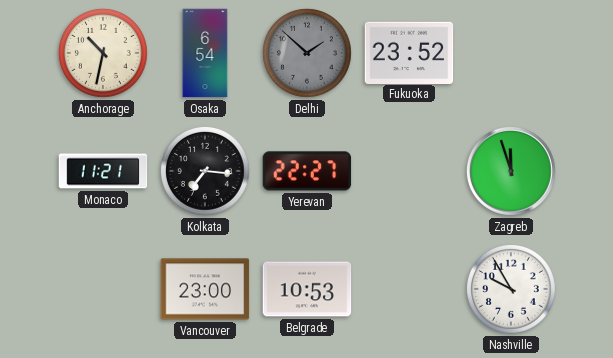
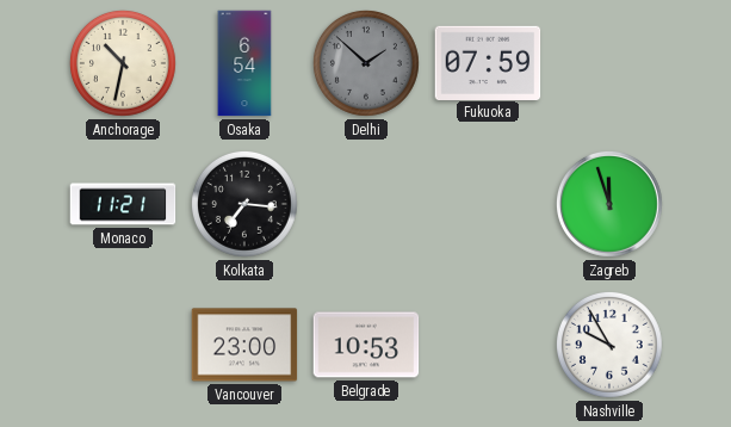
Fukuoka: 23:52 -> 07:59
Yerevan: 22:27 -> none
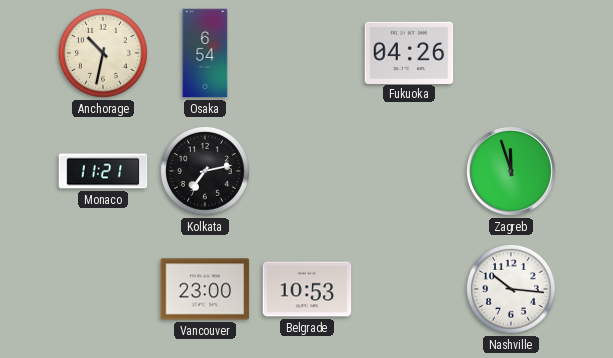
Delhi: 1:52 -> none
Fukuoka: 07:59 -> 04:26
Kolkata: 7:16 -> 7:13
Nashville: 9:55 -> 10:16
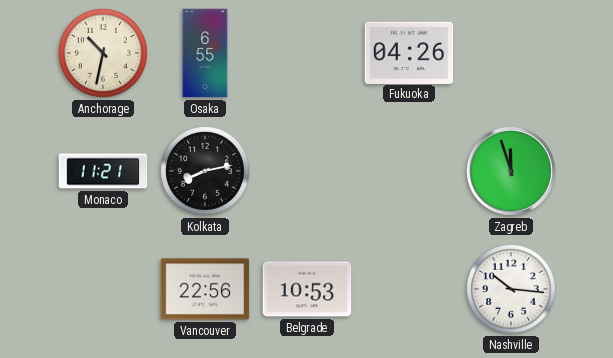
Osaka: 6:54 -> 6:55
Kolkata: 7:13 -> 8:13
Vancouver: 23:00 -> 22:56
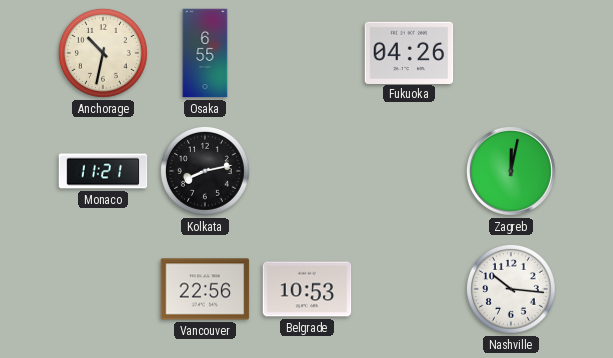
Zagreb: 11:57 -> 12:02
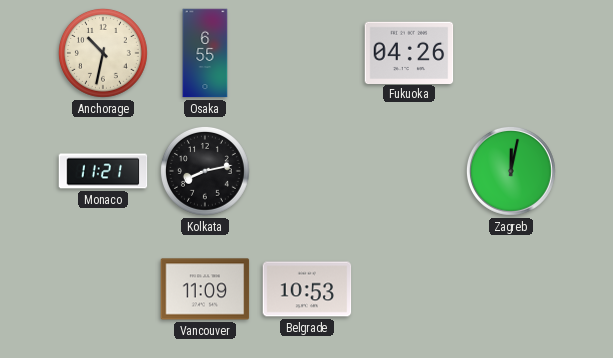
Vancouver: 22:56 -> 11:09
Nashville: 10:16 -> none
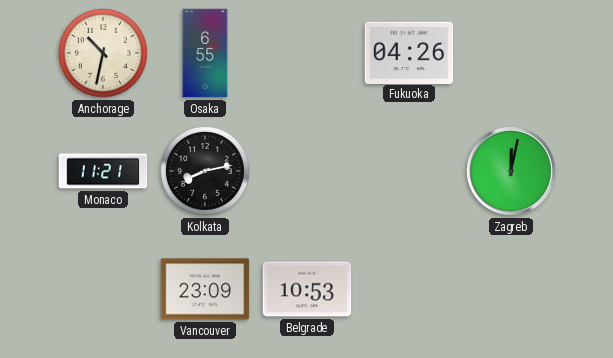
Vancouver: 11:09 -> 23:09
